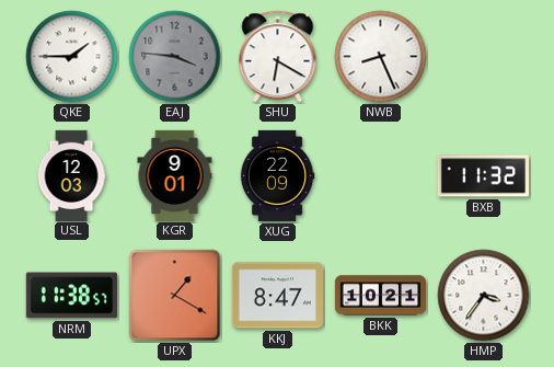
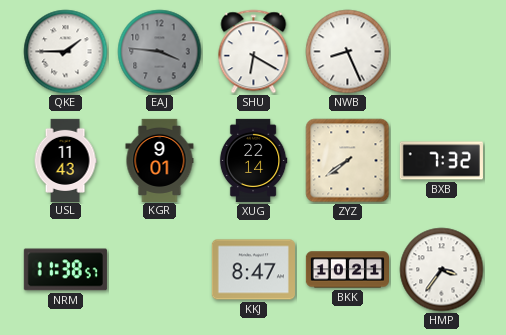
USL: 12:03 -> 11:43
XUG: 22:09 -> 22:14
ZYZ: none -> 7:39
BXB: 11:32 -> 7:32
UPX: 1:20 -> none
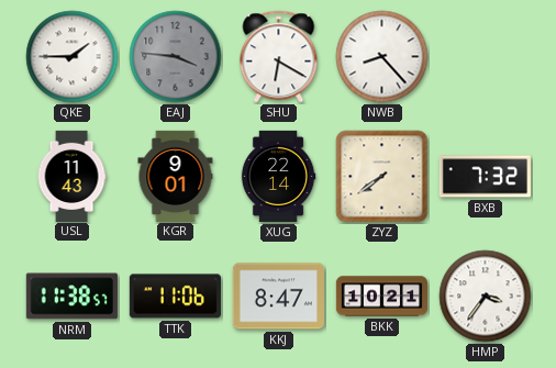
NWB: 8:26 -> 8:23
TTK: none -> 11:06
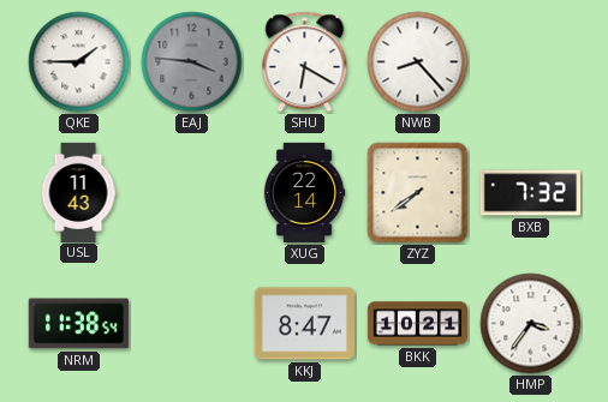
KGR: 9:01 -> none
NRM: 11:38:57 -> 11:38:54
TTK: 11:06 -> none
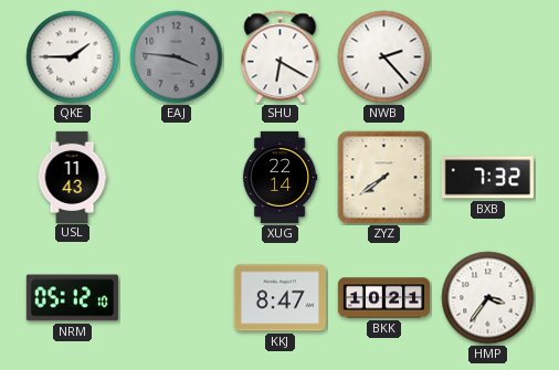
NWB: 8:23 -> 2:23
NRM: 11:38 -> 05:12
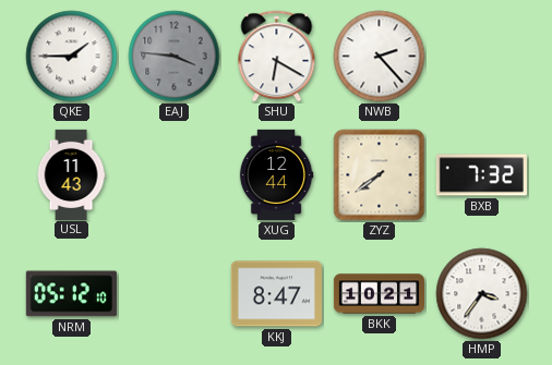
XUG: 22:14 -> 12:44
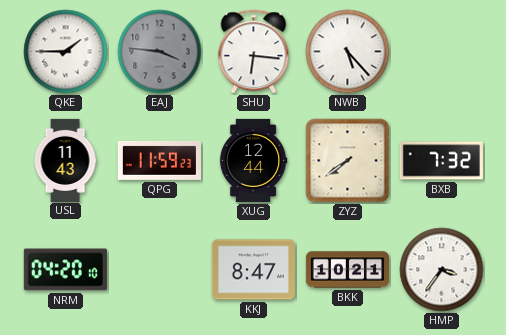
SHU: 6:20 -> 6:16
NWB: 2:23 -> 5:23
QPG: none -> 11:59
NRM: 05:12 -> 04:20
